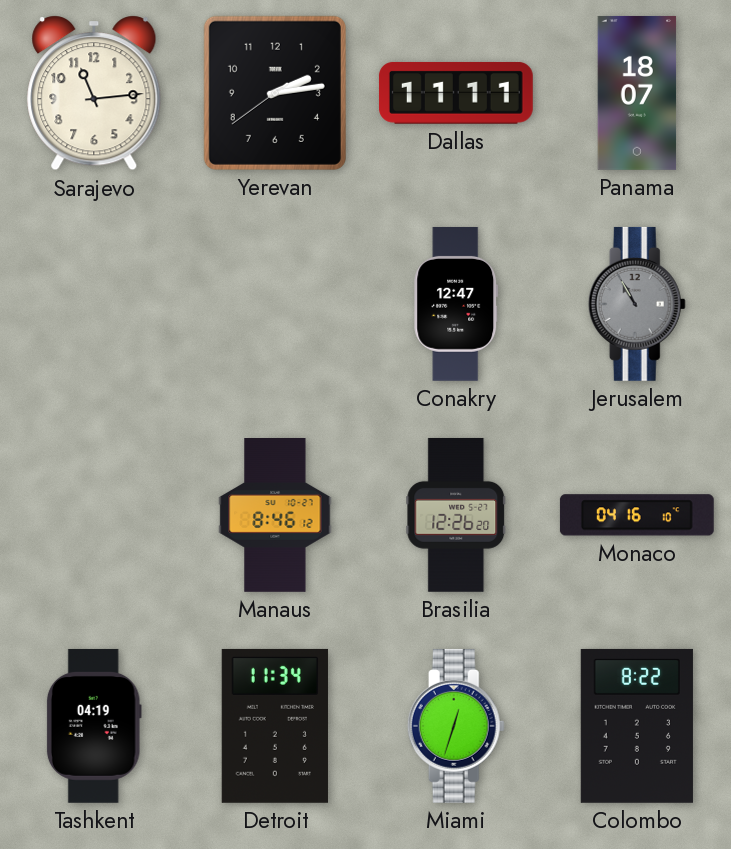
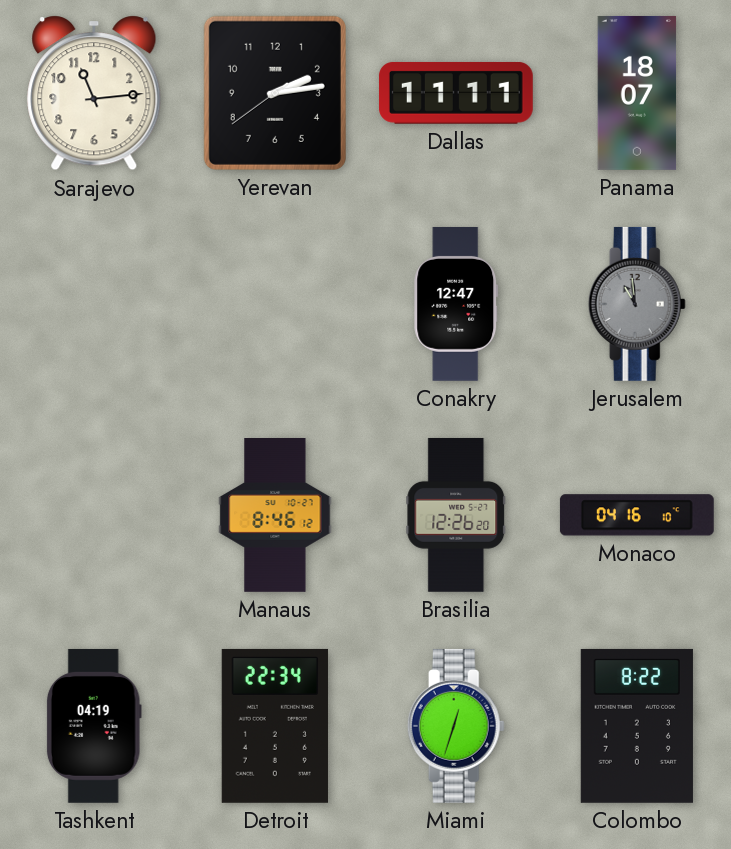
Jerusalem: 10:55 -> 10:59
Detroit: 11:34 -> 22:34
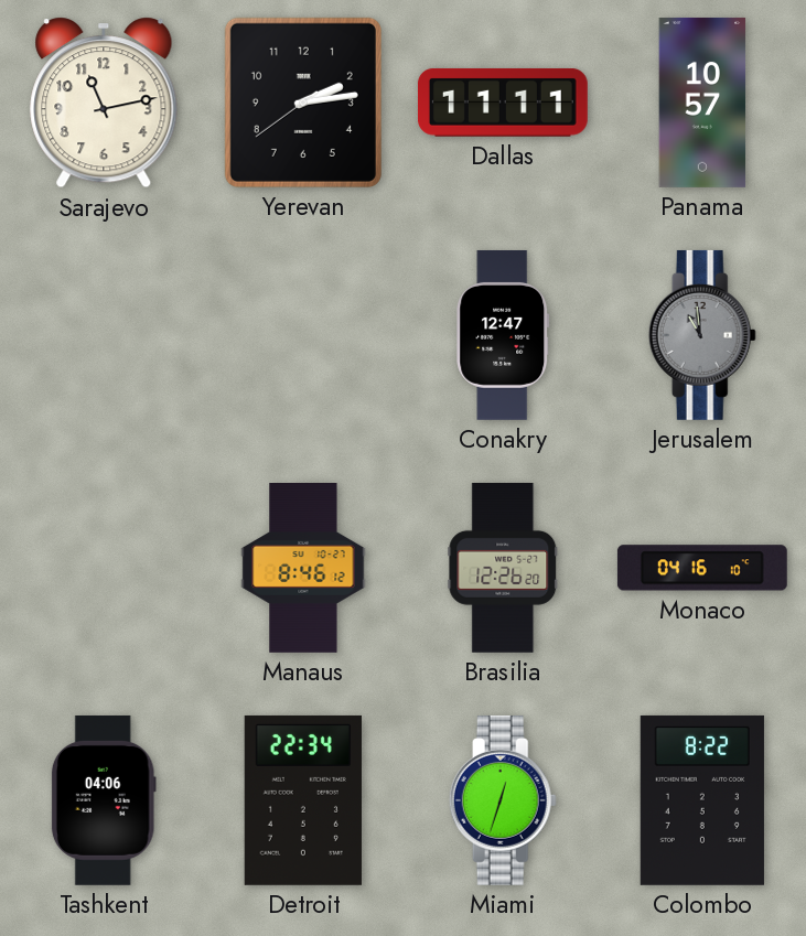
Sarajevo: 11:14 -> 11:13
Panama: 18:07 -> 10:57
Tashkent: 04:19 -> 04:06
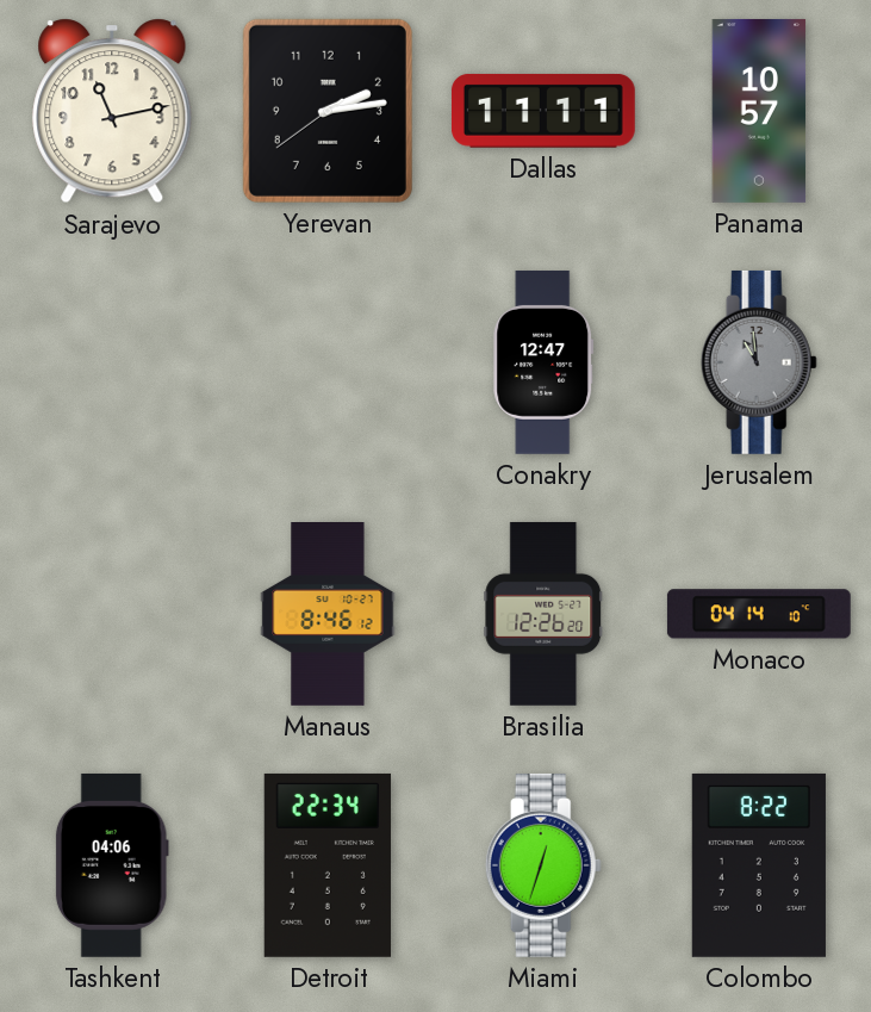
Monaco: 04:16 -> 04:14
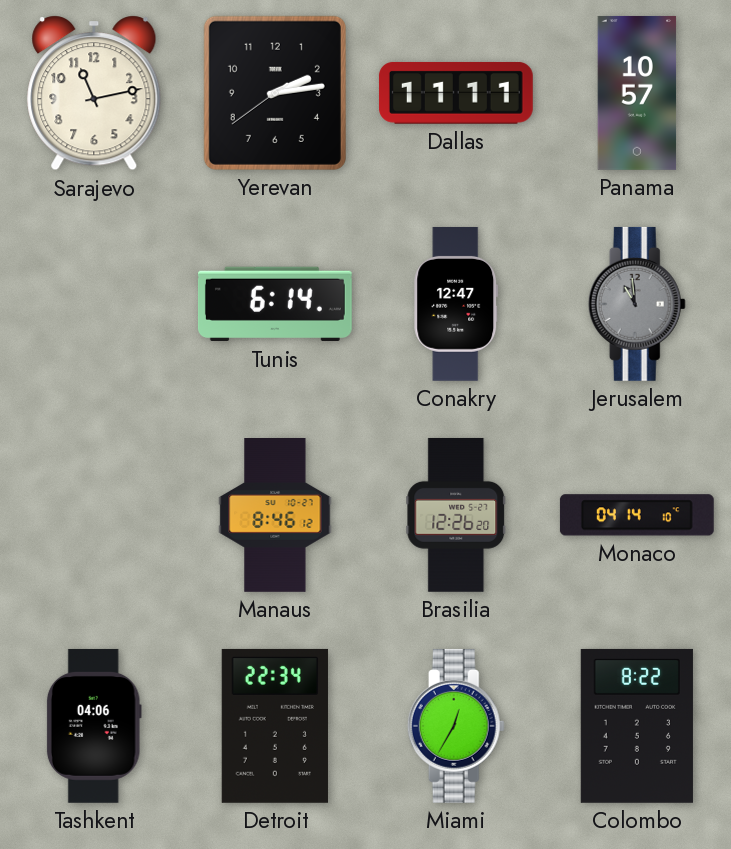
Tunis: none -> 6:14
Miami: 12:33 -> 12:35
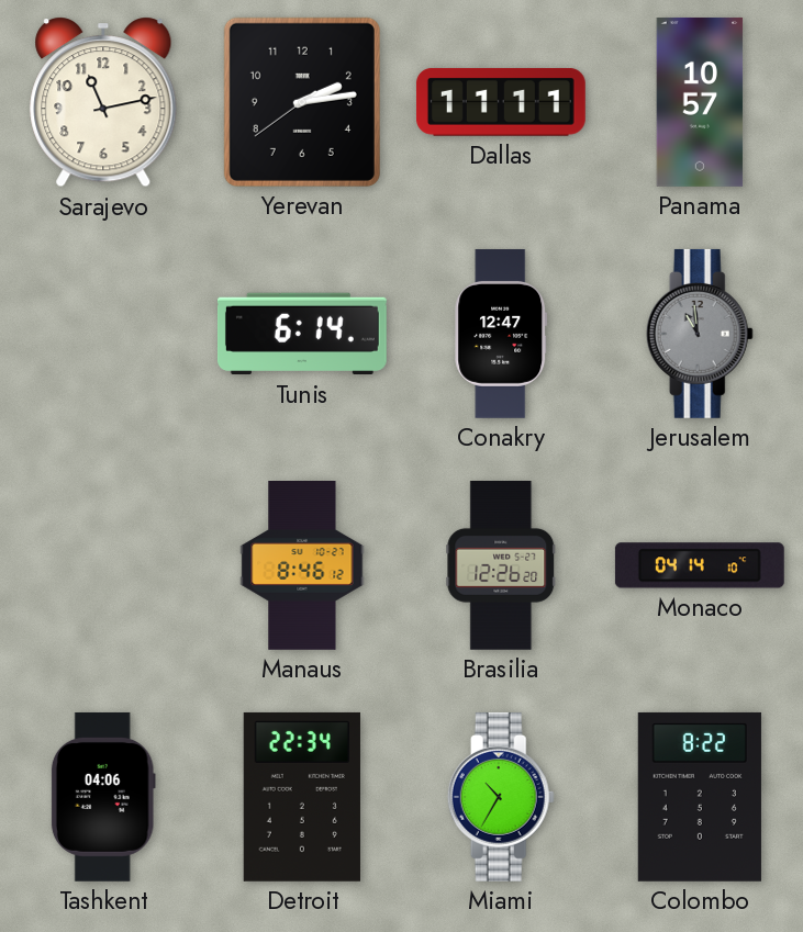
Miami: 12:35 -> 10:35
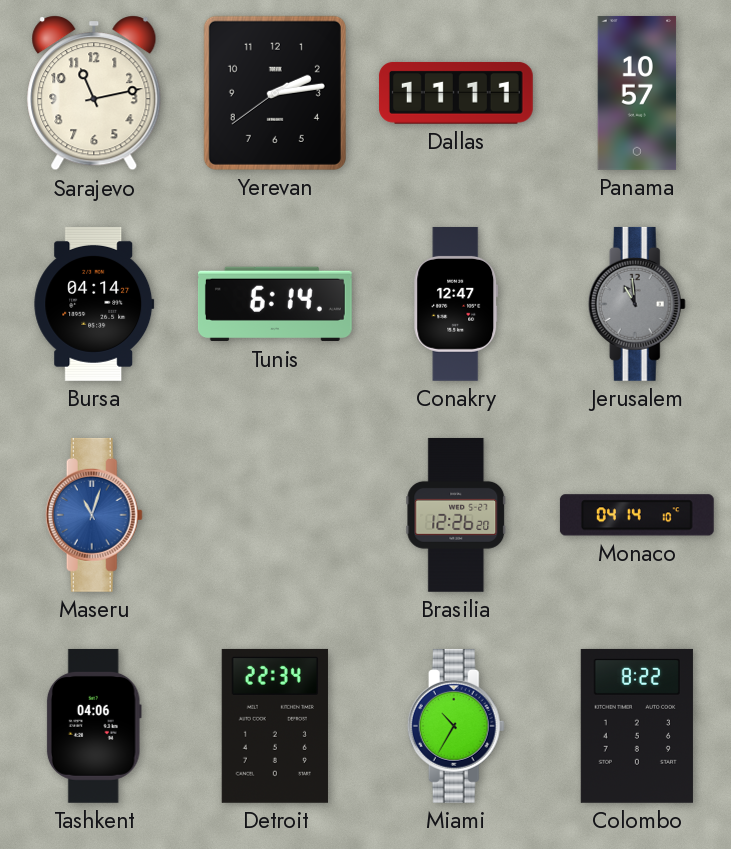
Bursa: none -> 04:14
Maseru: none -> 11:03
Manaus: 8:46 -> none
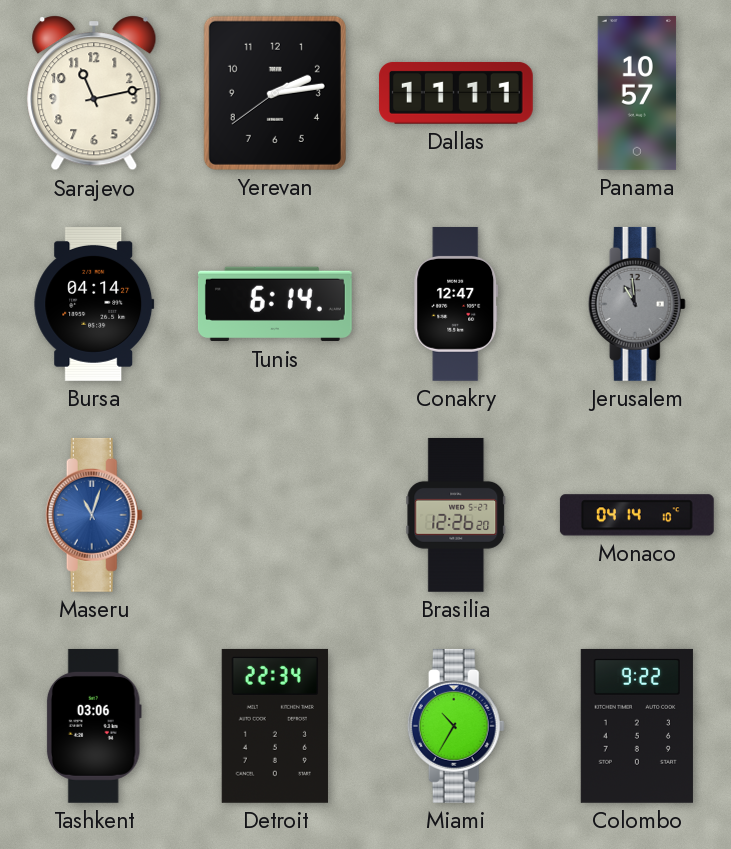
Tashkent: 04:06 -> 03:06
Colombo: 8:22 -> 9:22
